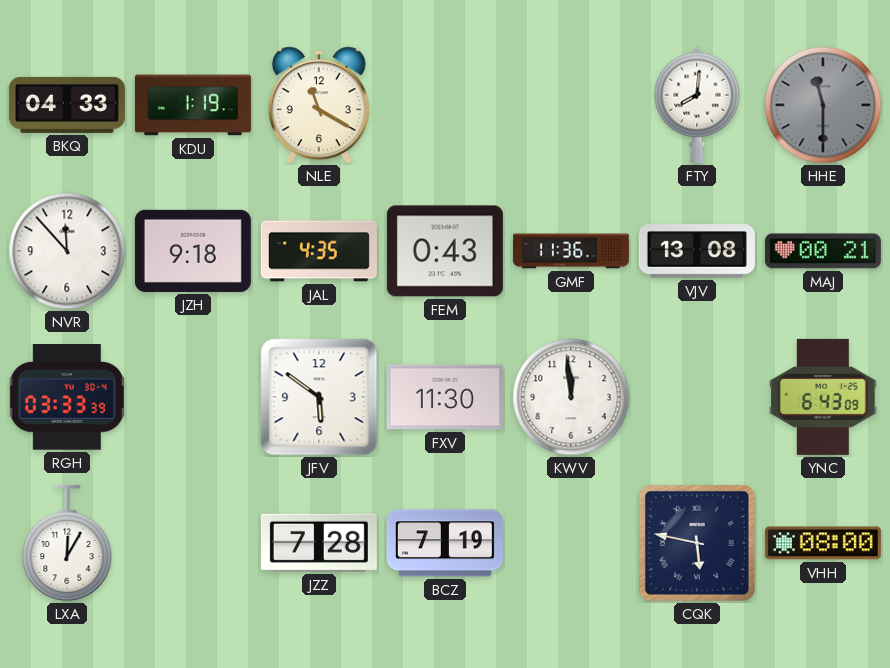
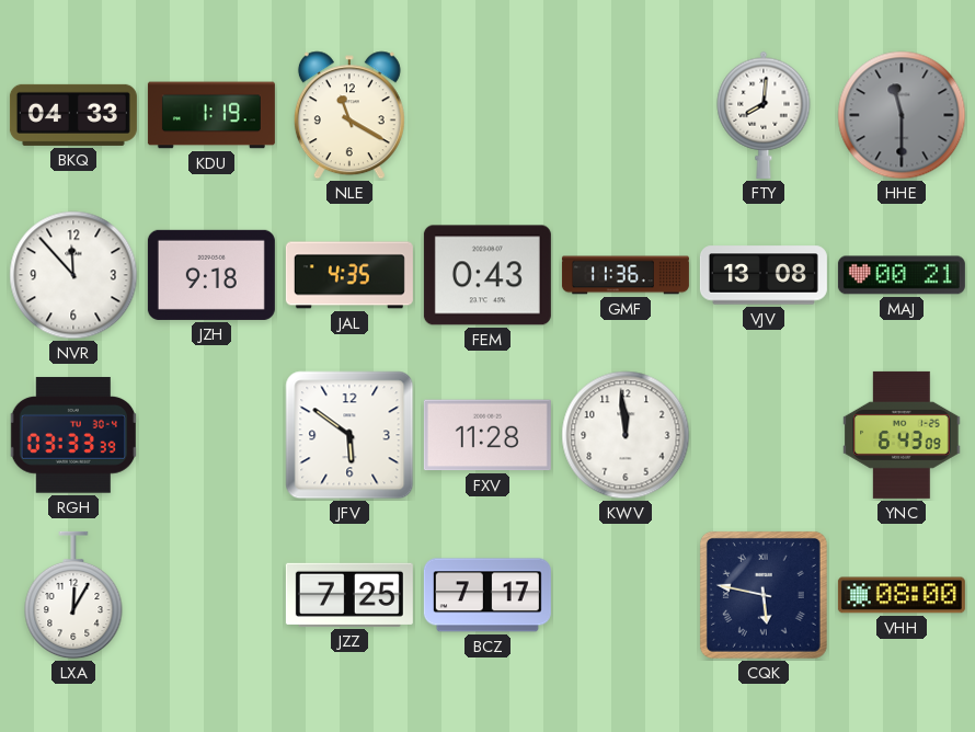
FXV: 11:30 -> 11:28
JZZ: 7:28 -> 7:25
BCZ: 7:19 -> 7:17
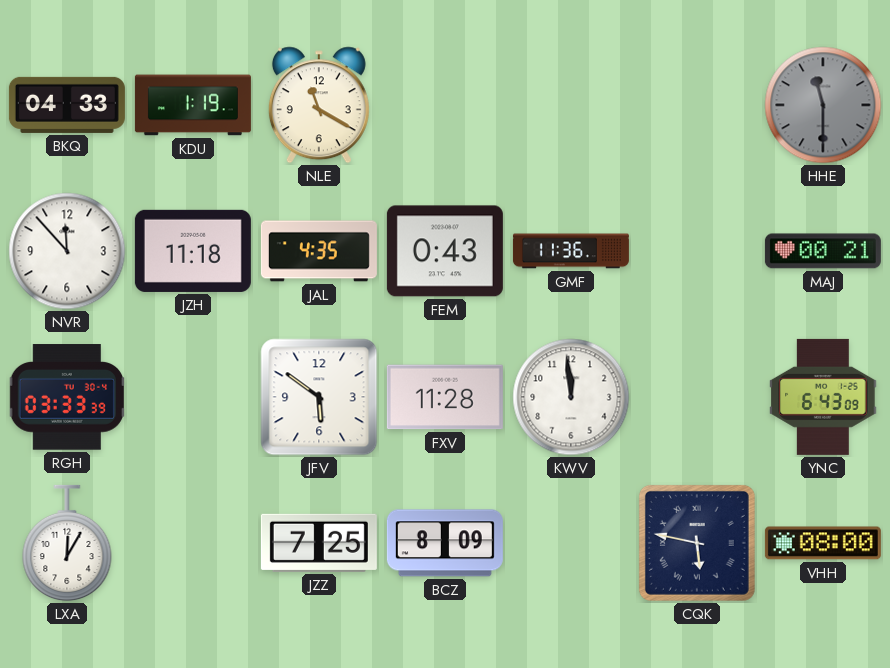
FTY: 8:01 -> none
JZH: 9:18 -> 11:18
VJV: 13:08 -> none
BCZ: 7:17 -> 8:09
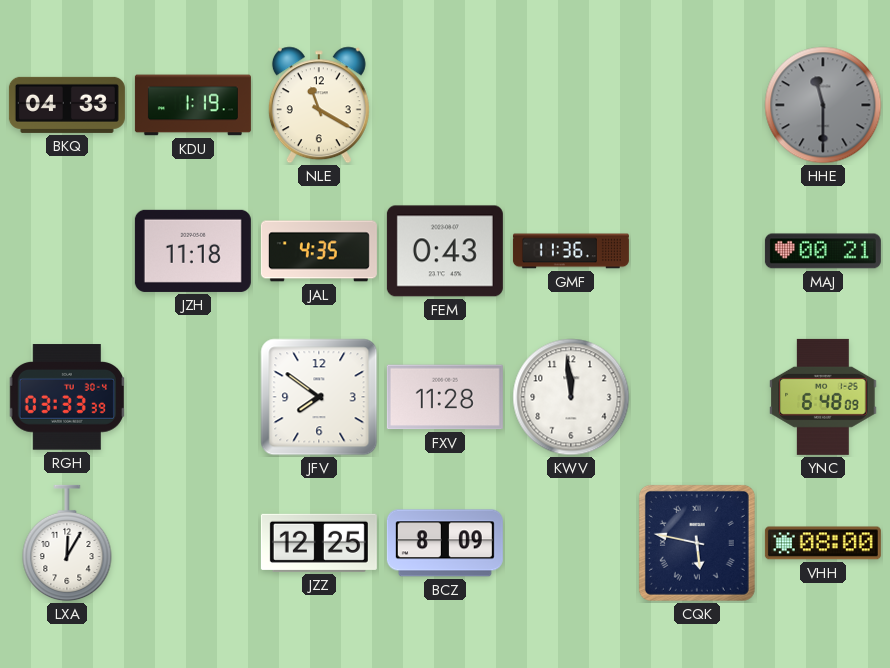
NVR: 11:53 -> none
JFV: 5:51 -> 7:51
YNC: 6:43 -> 6:48
JZZ: 7:25 -> 12:25
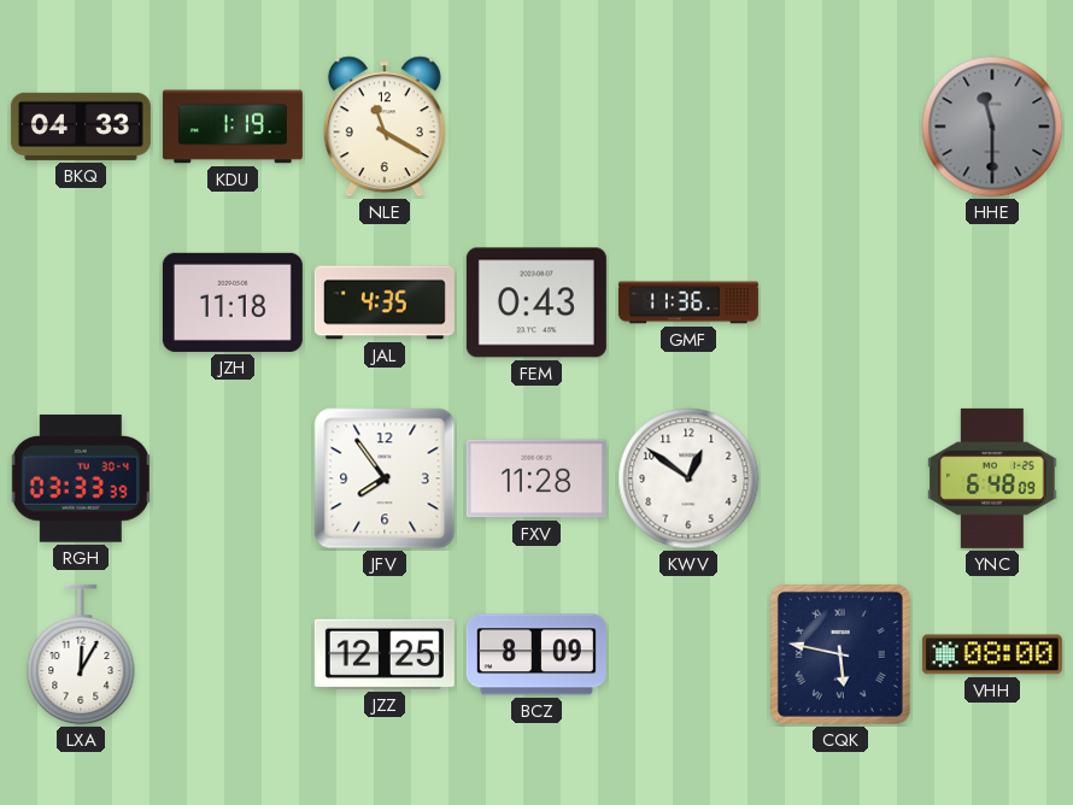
MAJ: 00:21 -> none
JFV: 7:51 -> 7:54
KWV: 11:59 -> 12:51
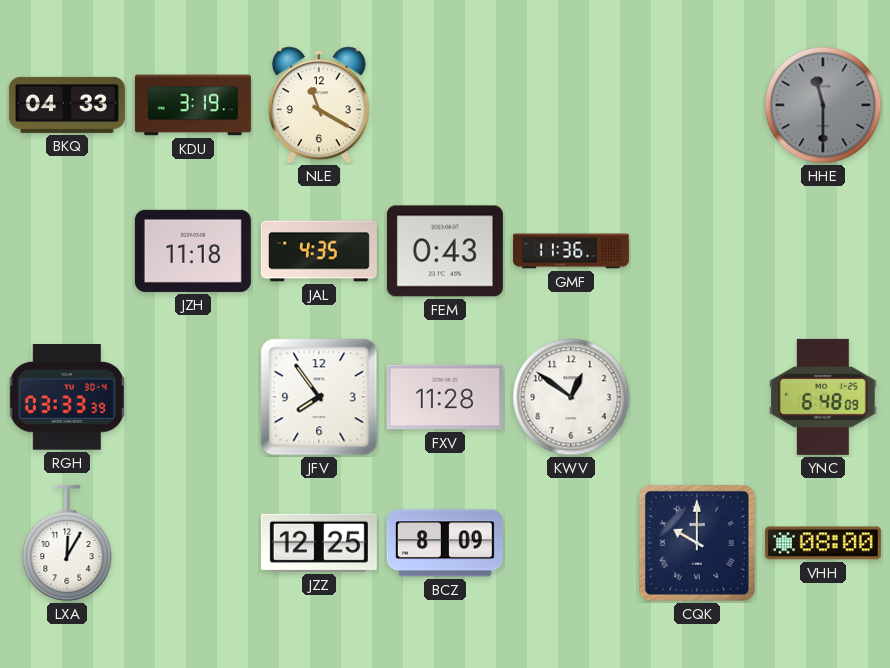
KDU: 1:19 -> 3:19
CQK: 5:47 -> 10:00
